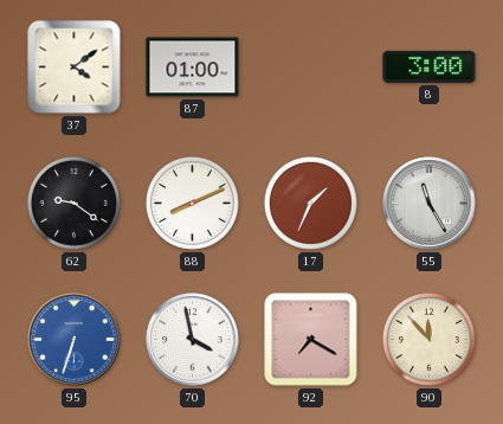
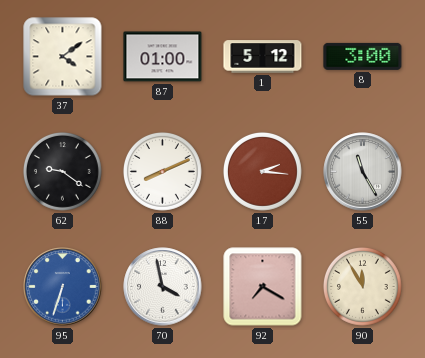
1: none -> 5:12
17: 1:34 -> 2:16
90: 11:53 -> 11:55
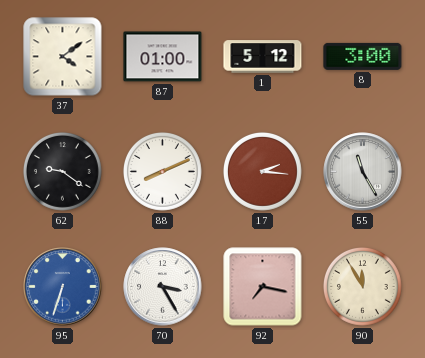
70: 3:58 -> 3:25
92: 7:20 -> 7:17
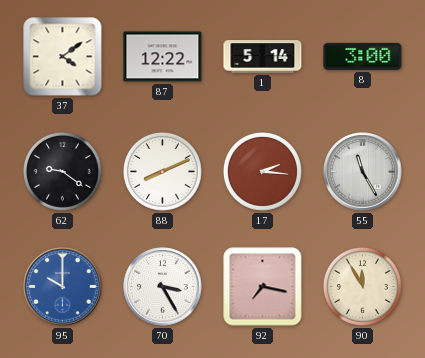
87: 01:00 -> 12:22
1: 5:12 -> 5:14
95: 6:33 -> 10:00
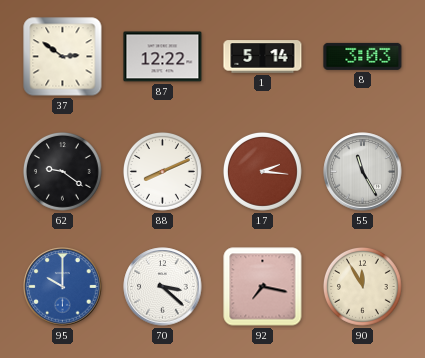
37: 4:09 -> 2:51
8: 3:00 -> 3:03
70: 3:25 -> 3:22
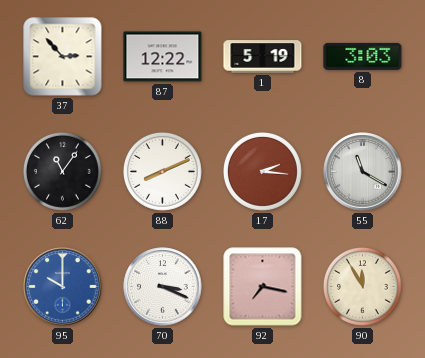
37: 2:51 -> 2:53
1: 5:14 -> 5:19
62: 9:21 -> 11:06
55: 11:25 -> 11:20
70: 3:22 -> 3:19
